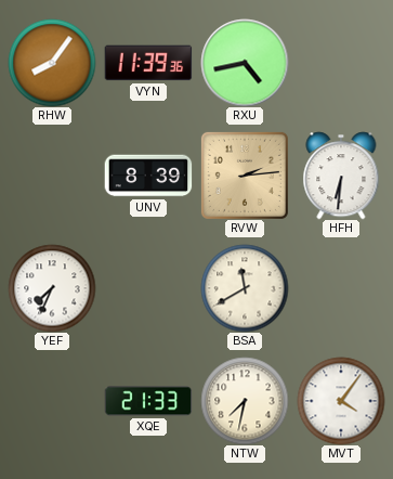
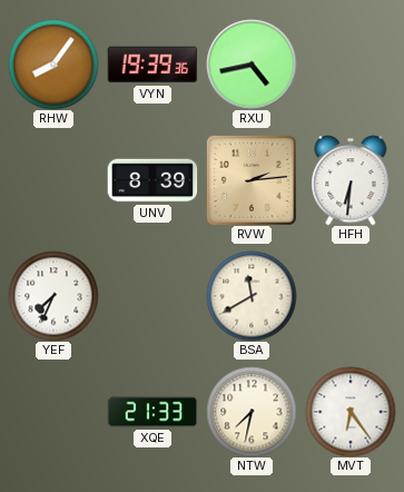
VYN: 11:39 -> 19:39
MVT: 4:06 -> 6:24
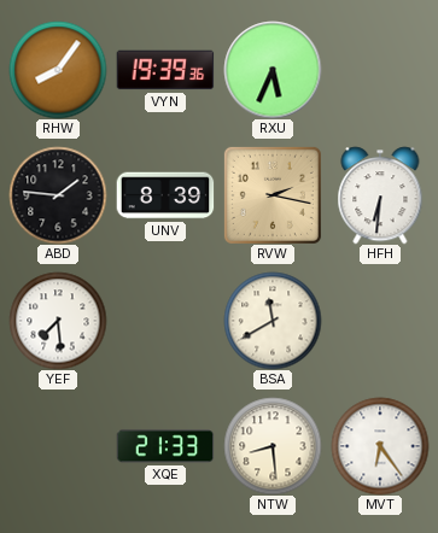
RXU: 4:43 -> 5:34
ABD: none -> 1:46
RVW: 2:14 -> 2:17
YEF: 7:34 -> 7:29
NTW: 7:32 -> 8:29
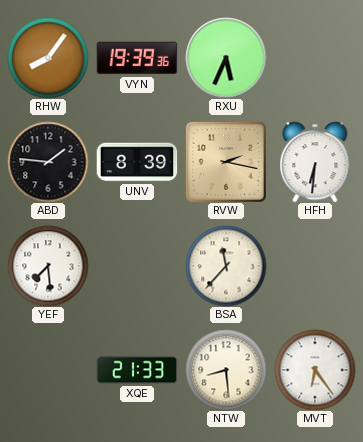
BSA: 11:40 -> 11:37
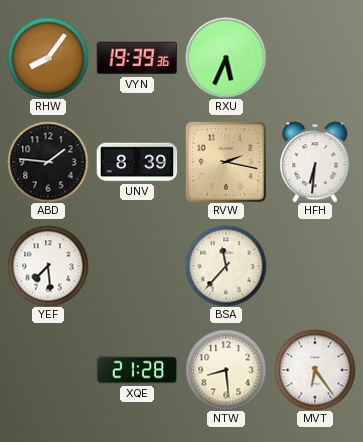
XQE: 21:33 -> 21:28
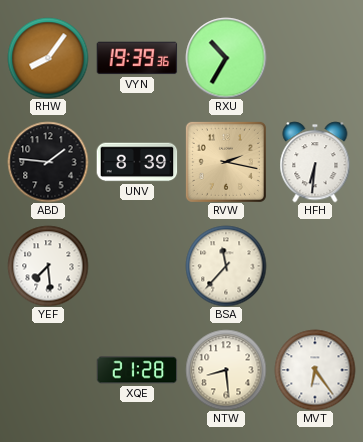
RXU: 5:34 -> 10:35
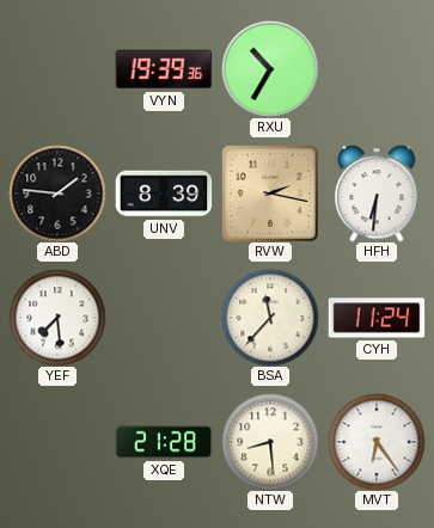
RHW: 8:06 -> none
CYH: none -> 11:24
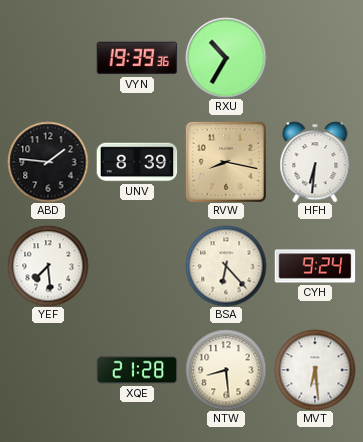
RVW: 2:17 -> 8:17
BSA: 11:37 -> 6:23
CYH: 11:24 -> 9:24
MVT: 6:24 -> 6:29
